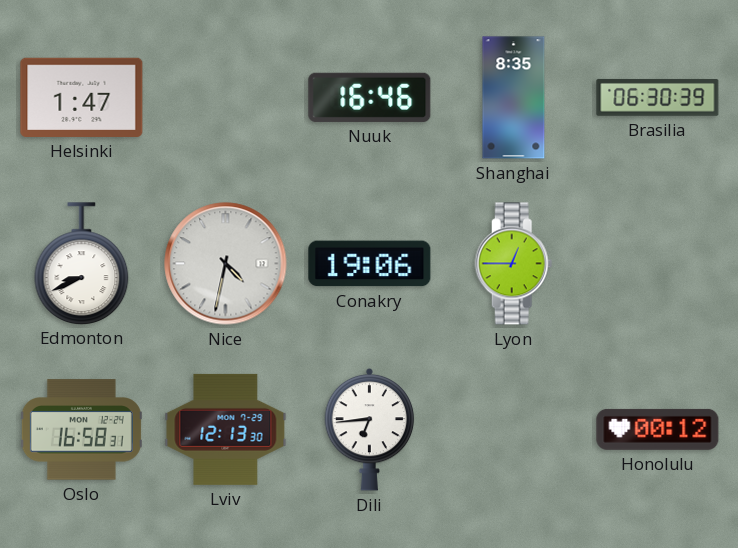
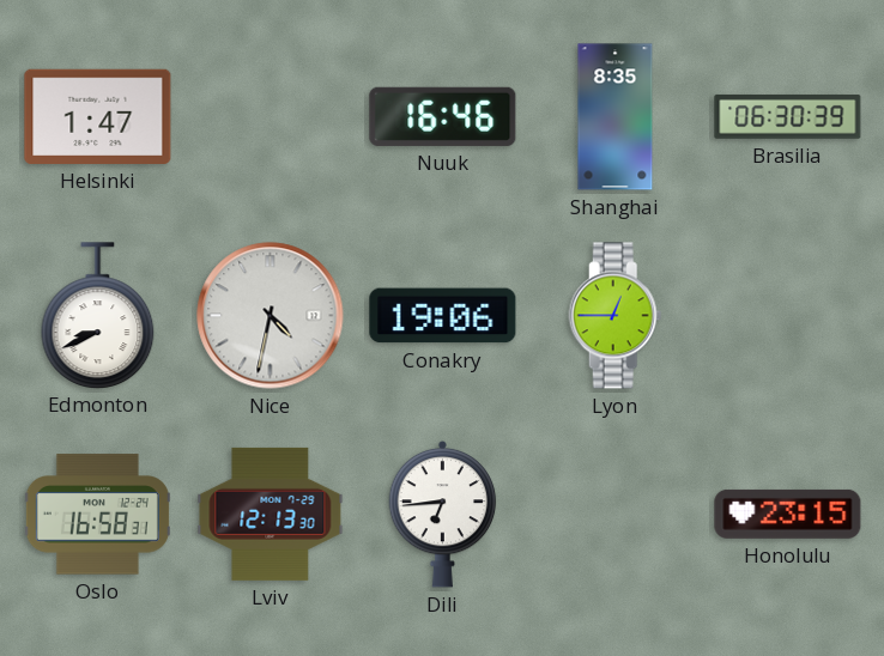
Honolulu: 00:12 -> 23:15
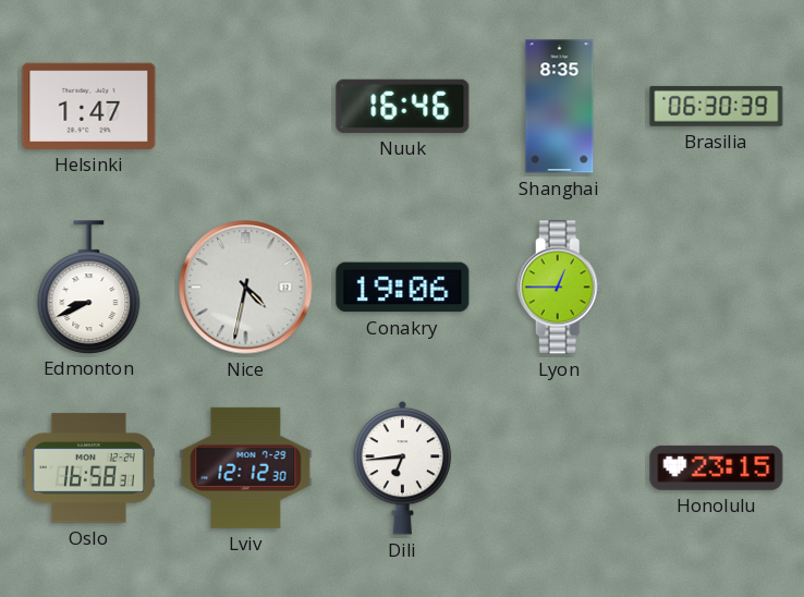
Lviv: 12:13 -> 12:12
